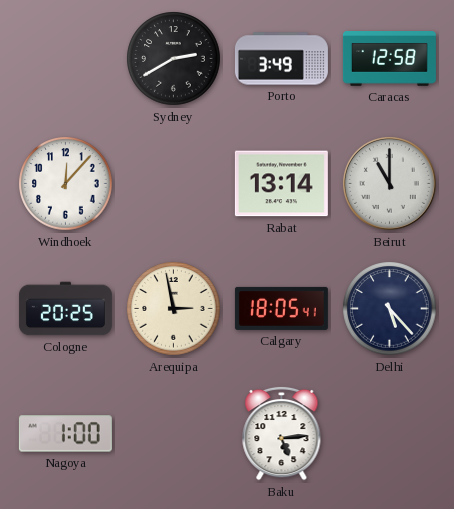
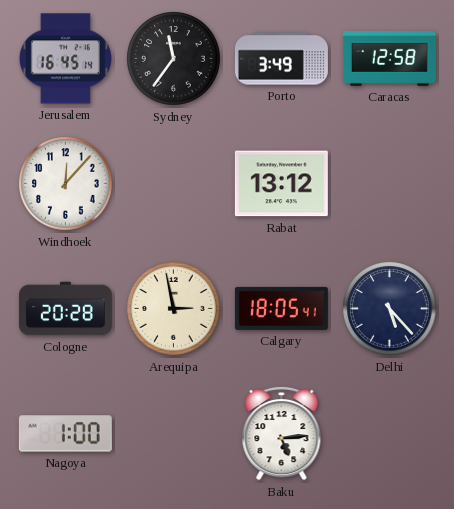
Jerusalem: none -> 16:45
Sydney: 2:40 -> 11:36
Rabat: 13:14 -> 13:12
Beirut: 11:00 -> none
Cologne: 20:25 -> 20:28
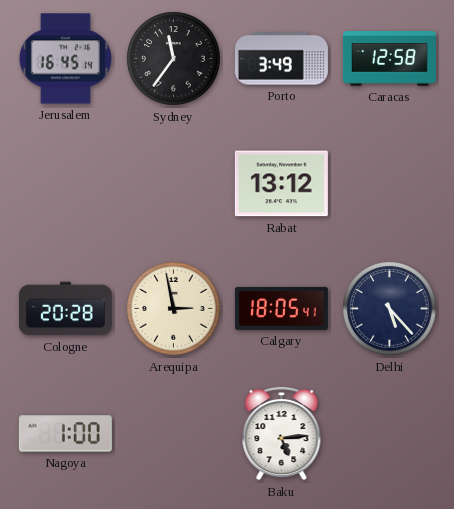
Windhoek: 12:07 -> none
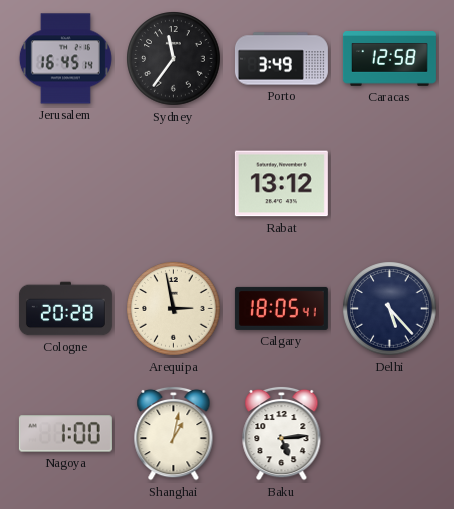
Shanghai: none -> 1:02
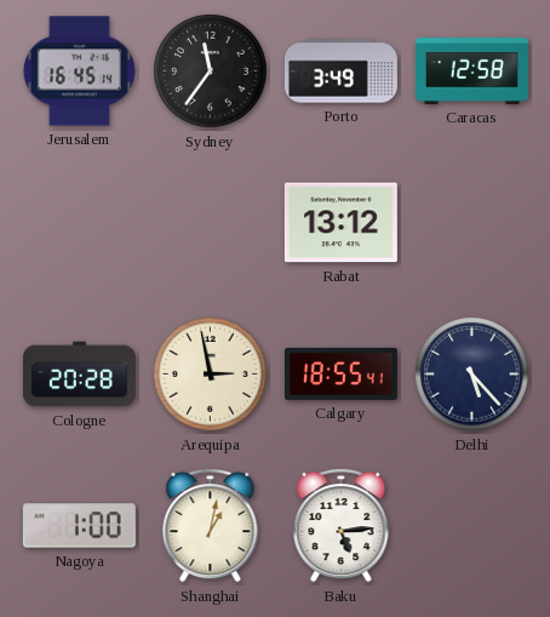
Calgary: 18:05 -> 18:55
